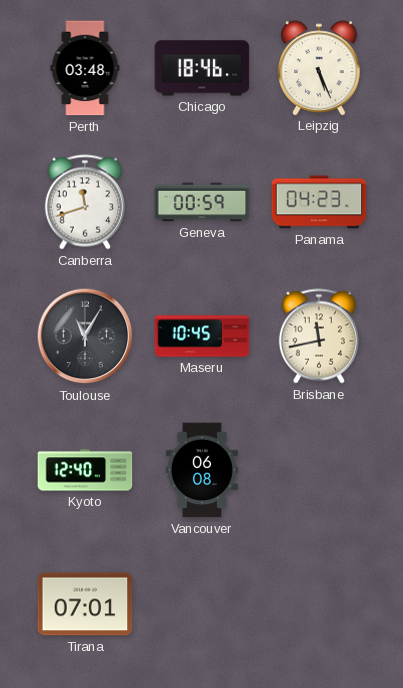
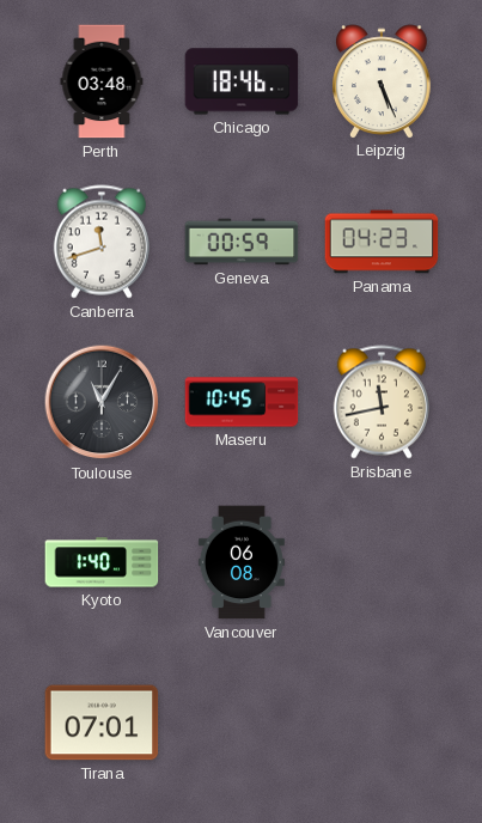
Kyoto: 12:40 -> 1:40
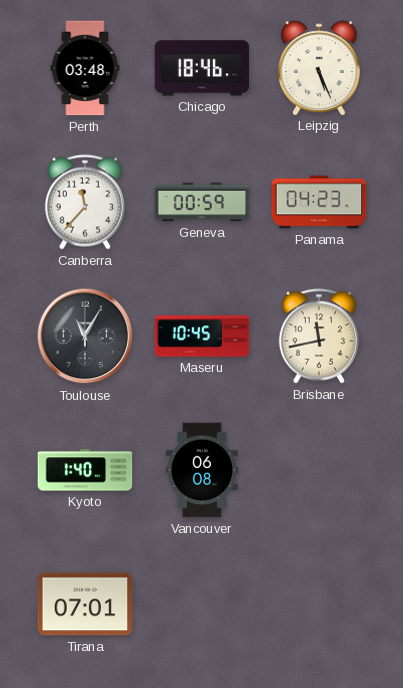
Canberra: 11:42 -> 11:37
